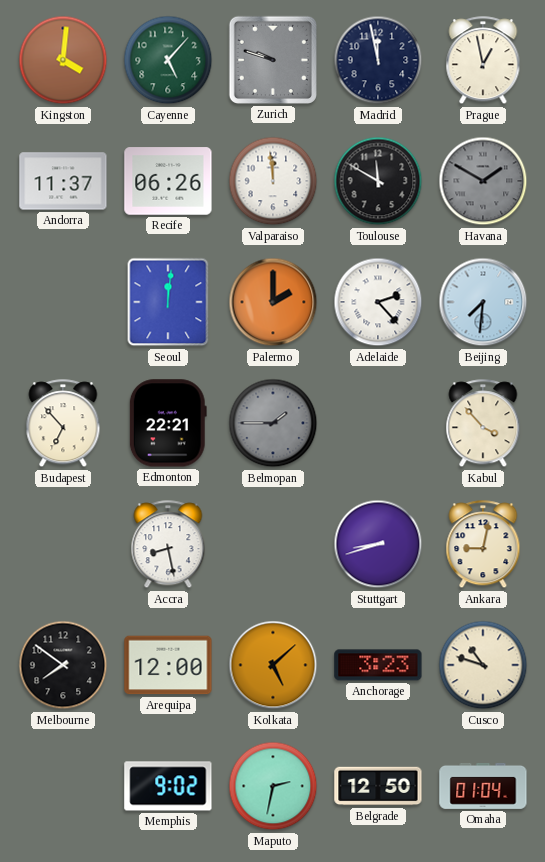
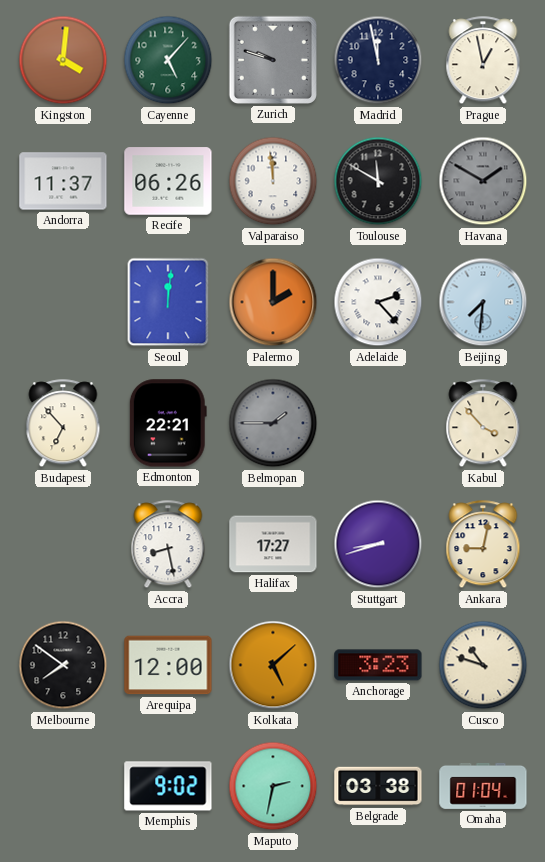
Halifax: none -> 17:27
Belgrade: 12:50 -> 03:38
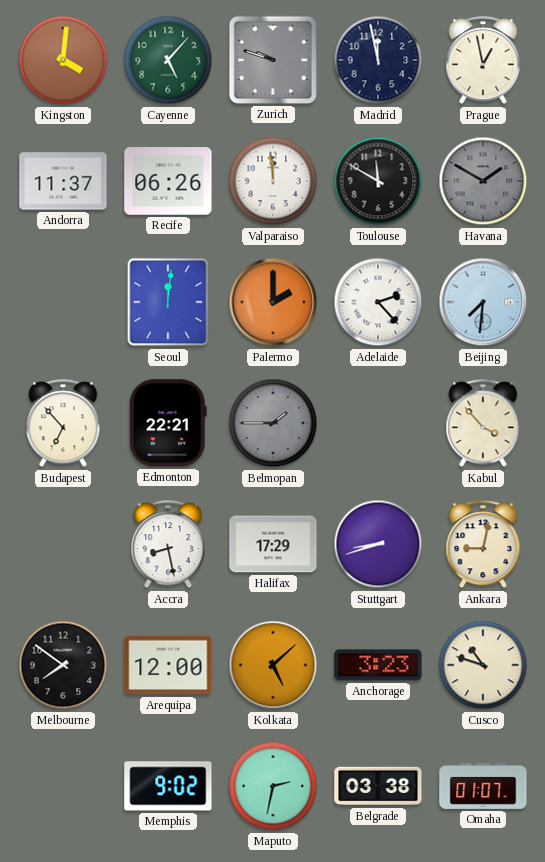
Halifax: 17:27 -> 17:29
Omaha: 01:04 -> 01:07
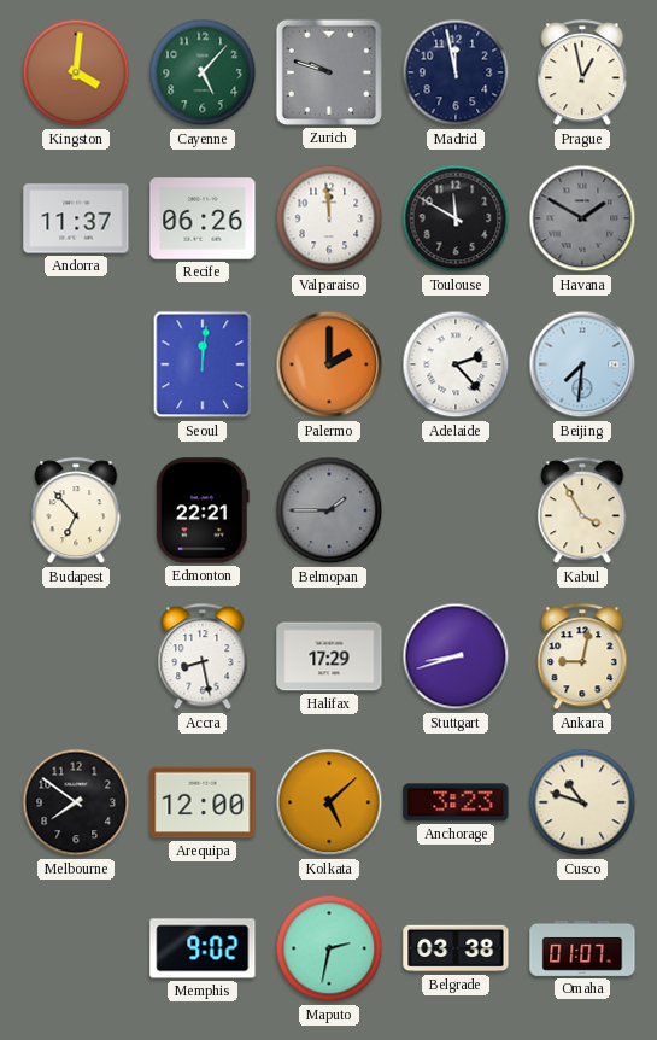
Kabul: 3:53 -> 3:55
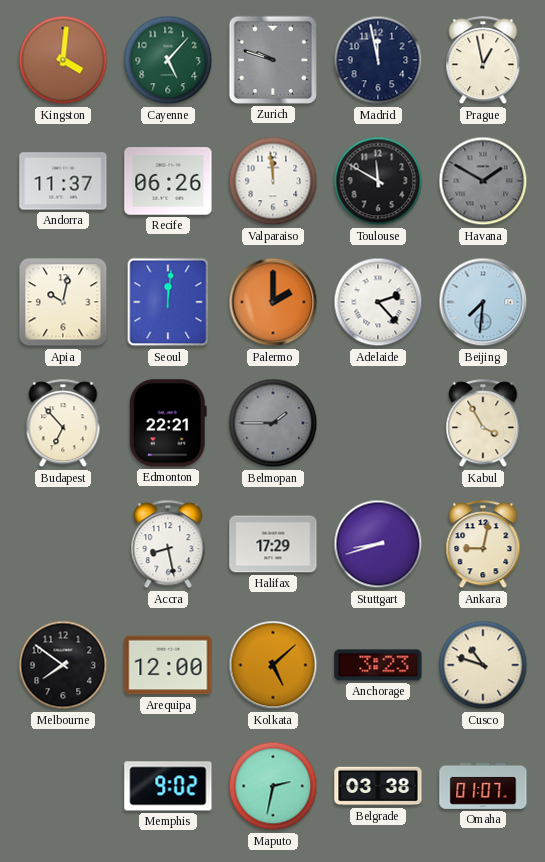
Apia: none -> 10:02
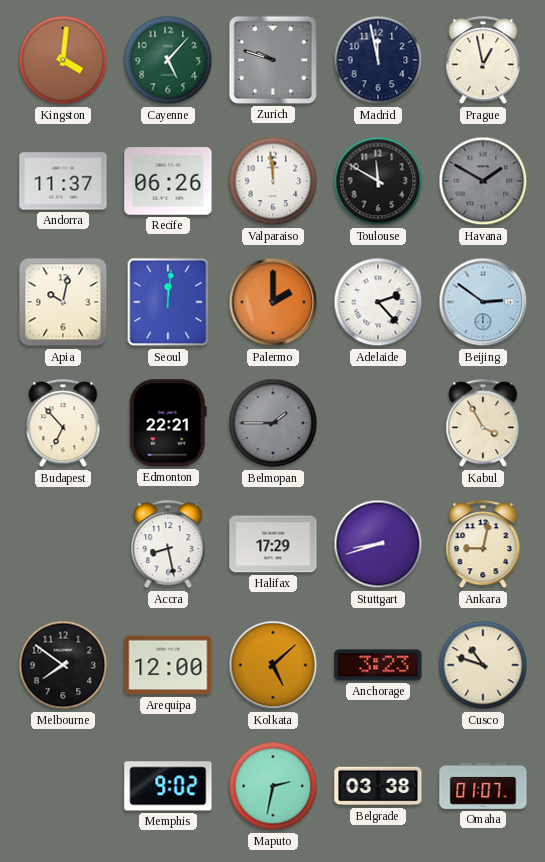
Beijing: 7:31 -> 2:51
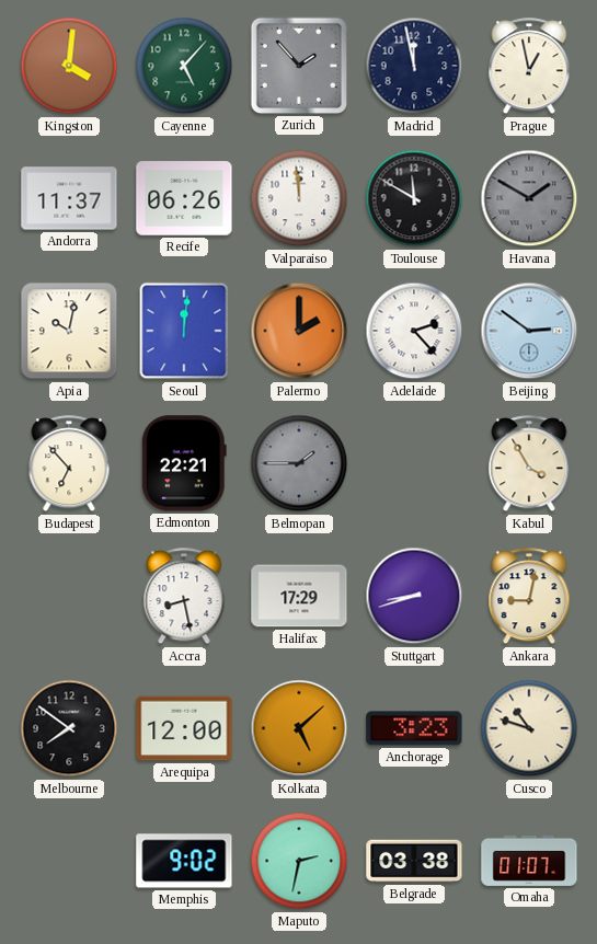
Zurich: 9:48 -> 1:53
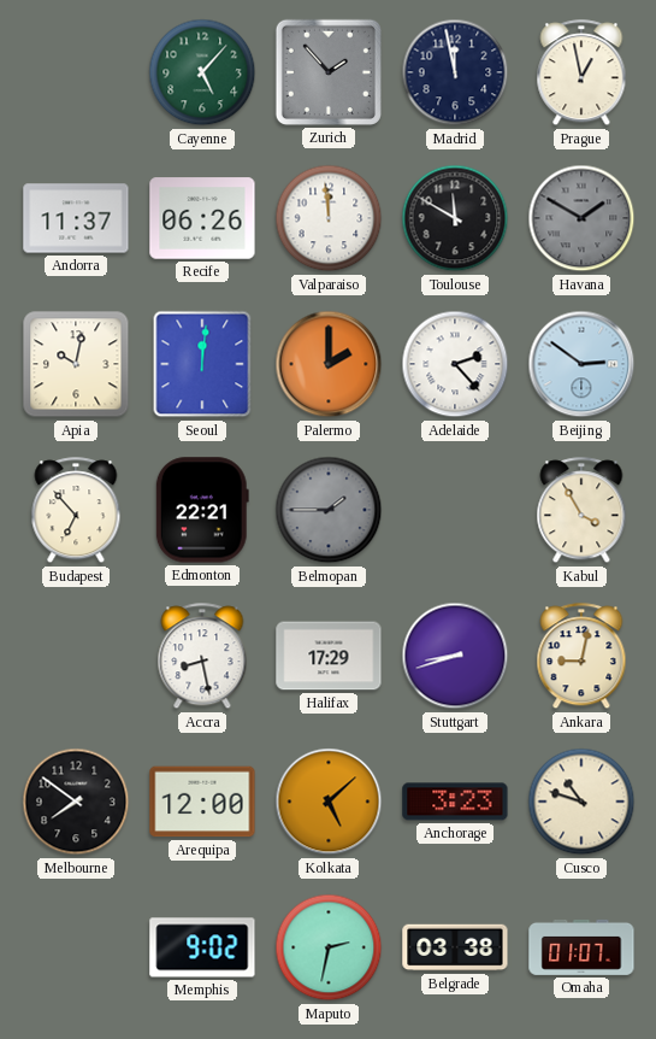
Kingston: 4:01 -> none
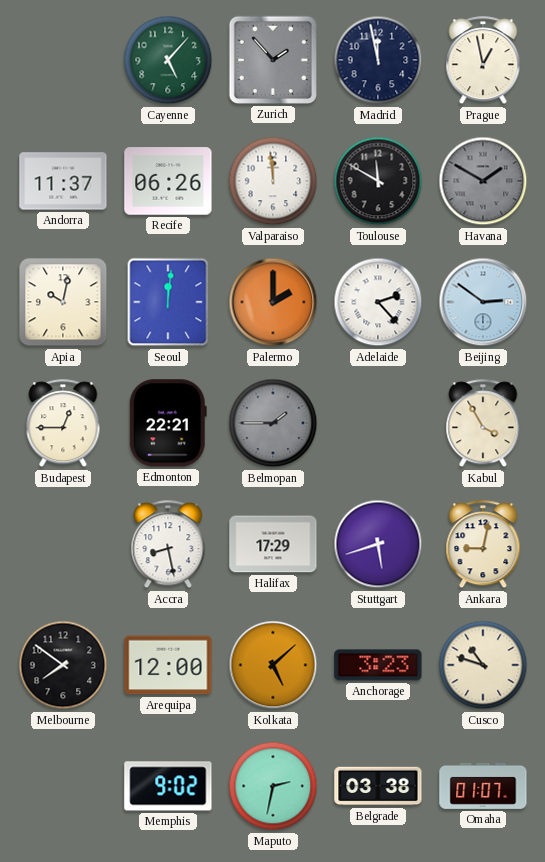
Budapest: 6:53 -> 12:45
Stuttgart: 8:42 -> 5:42
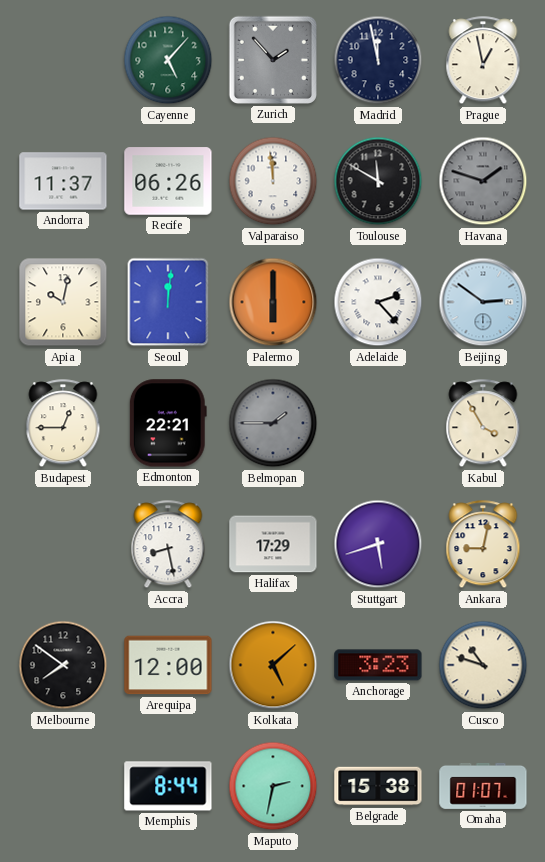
Havana: 1:50 -> 1:48
Palermo: 2:00 -> 6:00
Memphis: 9:02 -> 8:44
Belgrade: 03:38 -> 15:38
